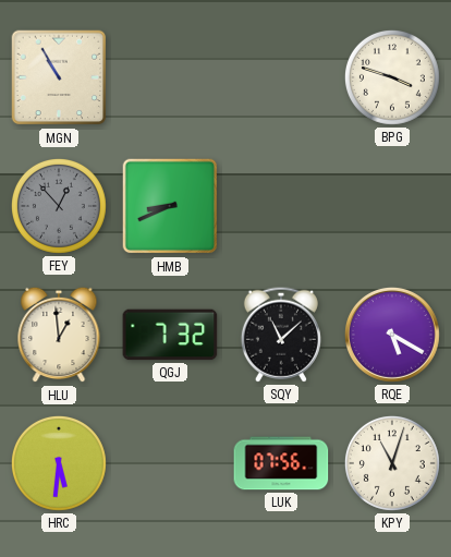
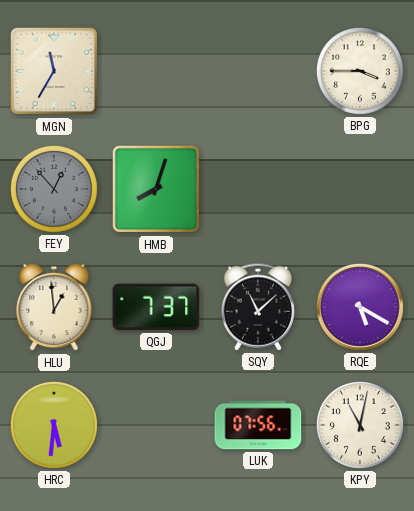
MGN: 10:55 -> 11:35
BPG: 3:48 -> 3:45
HMB: 8:41 -> 8:03
QGJ: 7:32 -> 7:37
KPY: 11:03 -> 11:02
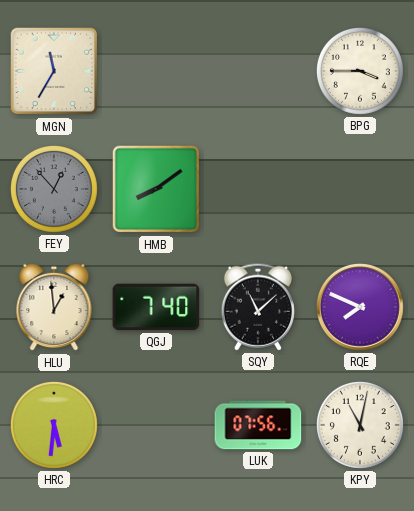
HMB: 8:03 -> 8:09
QGJ: 7:37 -> 7:40
RQE: 5:20 -> 7:49
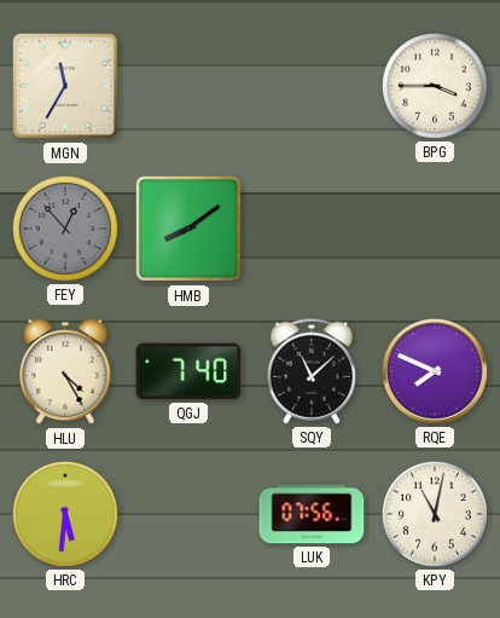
HLU: 12:59 -> 4:25
